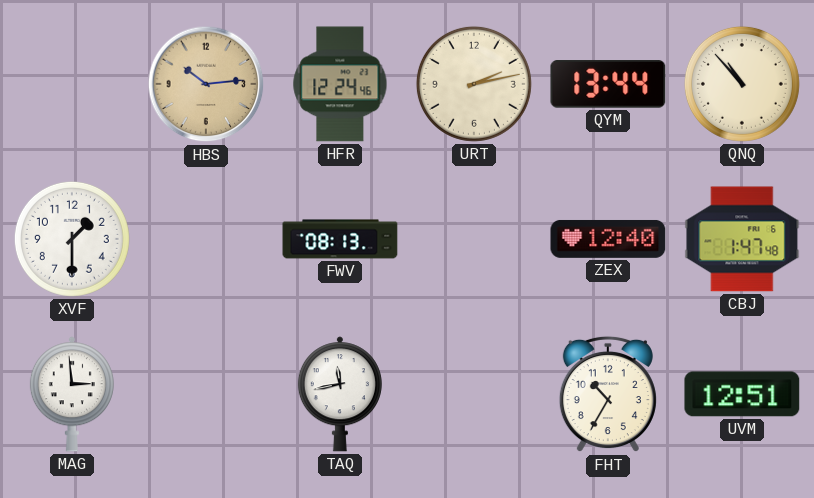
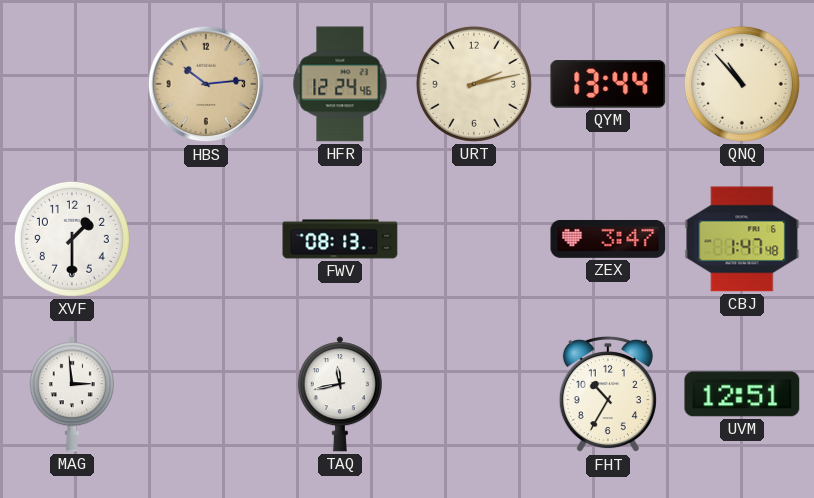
ZEX: 12:40 -> 3:47
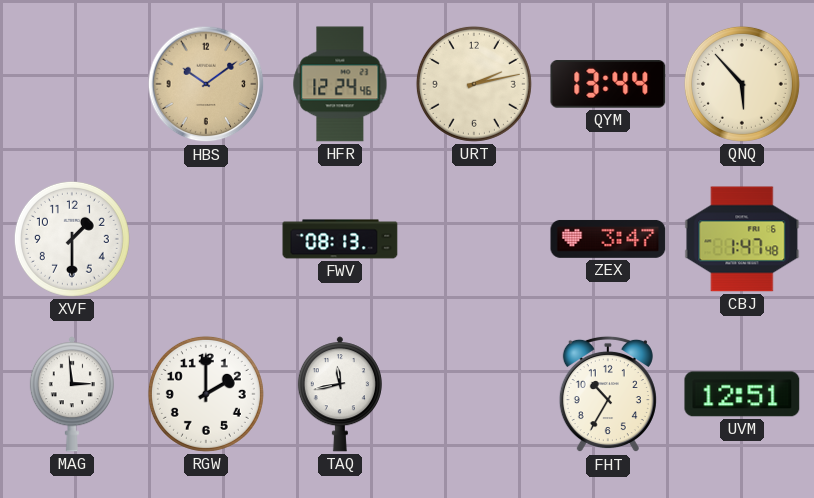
HBS: 10:14 -> 10:09
QNQ: 10:53 -> 5:53
RGW: none -> 2:00
